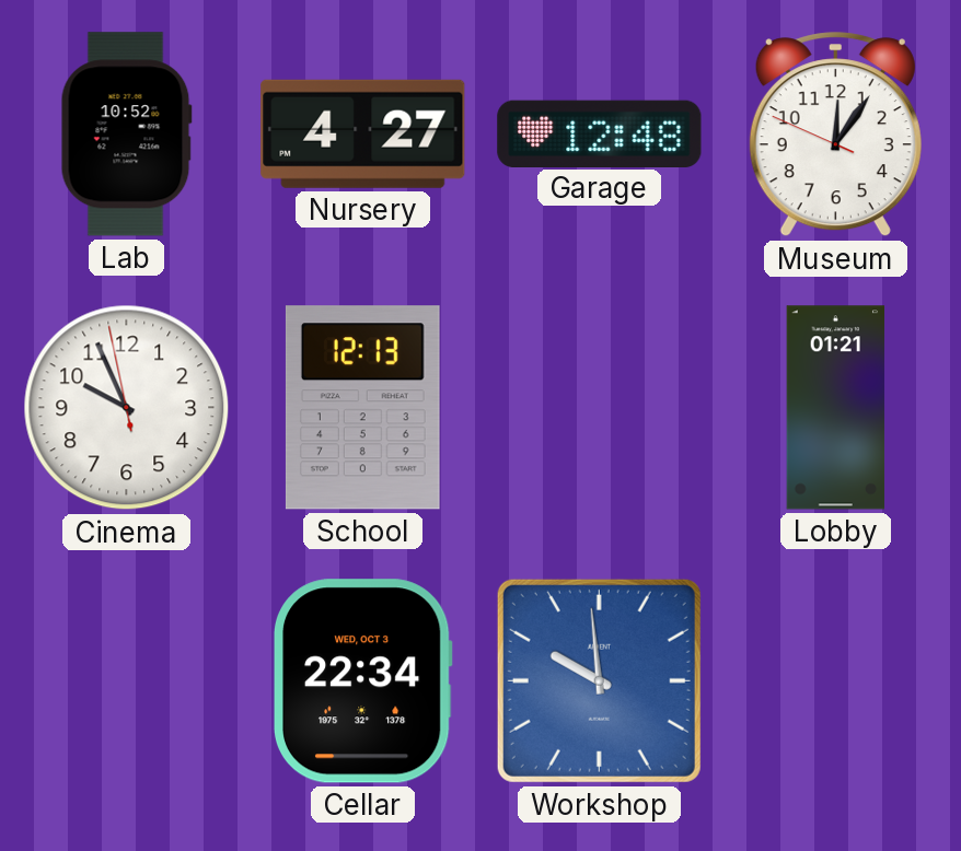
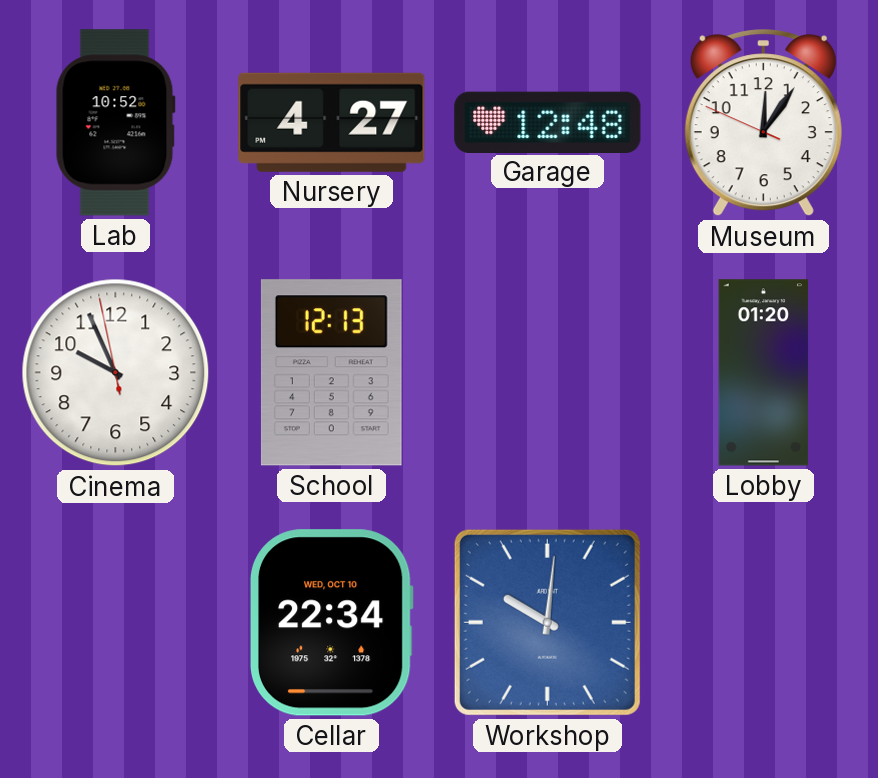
Lobby: 01:21 -> 01:20
Cellar date: WED, OCT 3 -> WED, OCT 10
Workshop: 9:59 -> 10:01
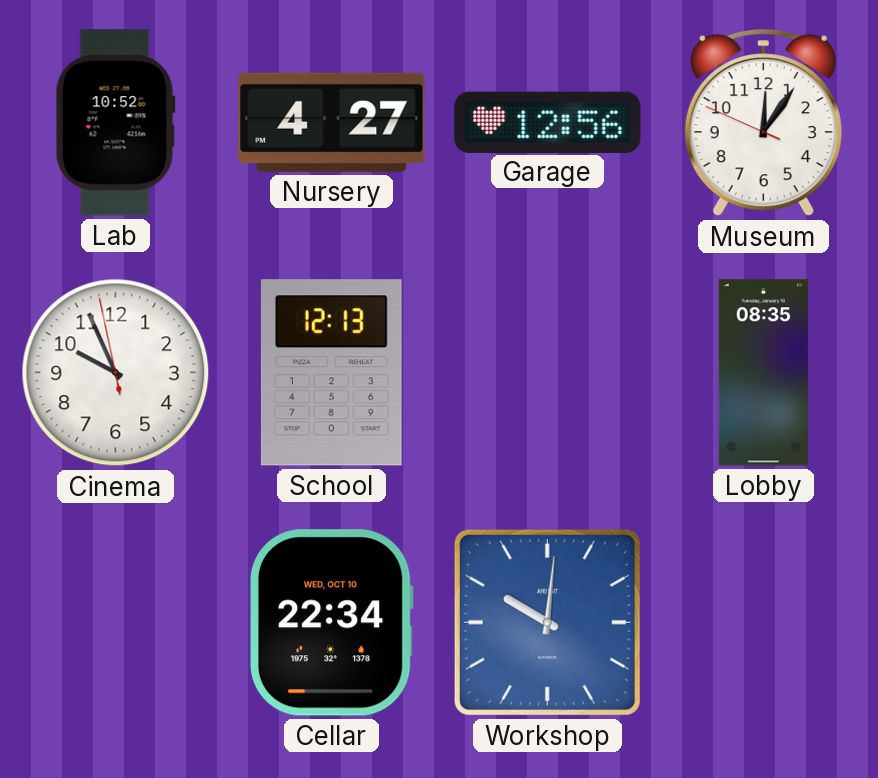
Garage: 12:48 -> 12:56
Lobby: 01:20 -> 08:35
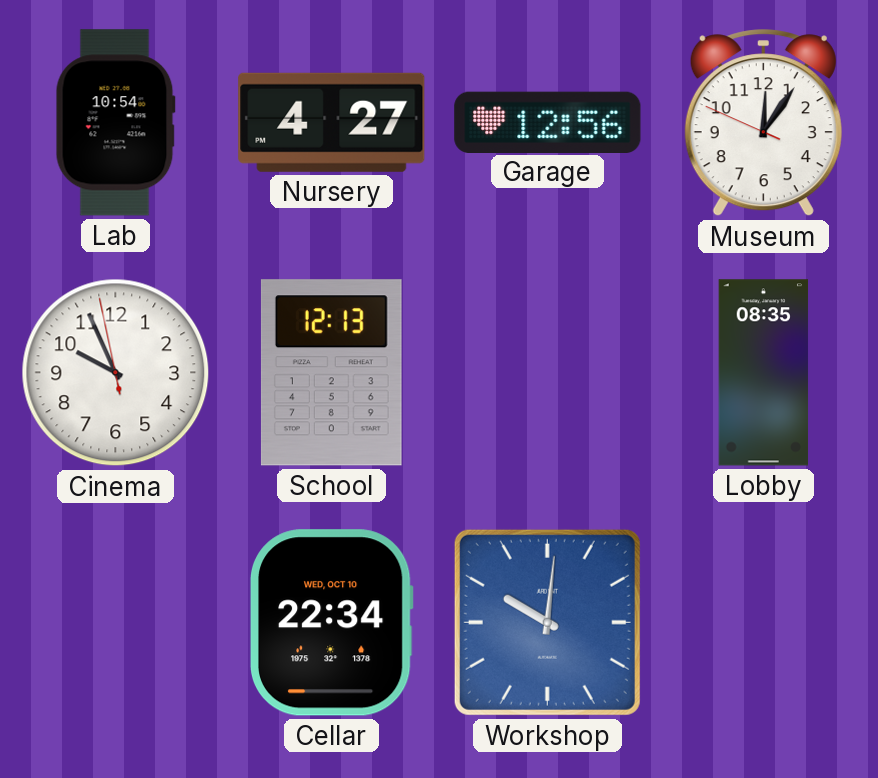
Lab: 10:52 -> 10:54
